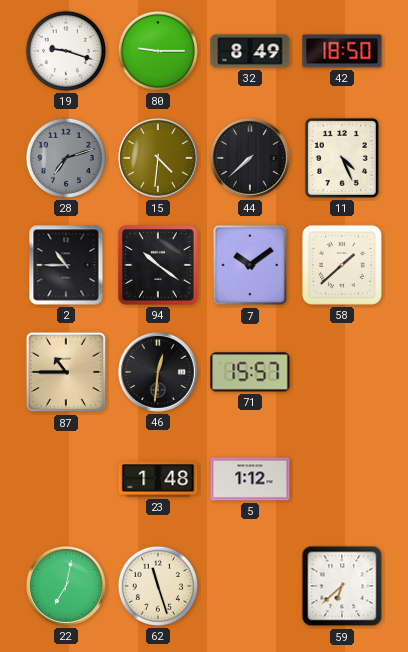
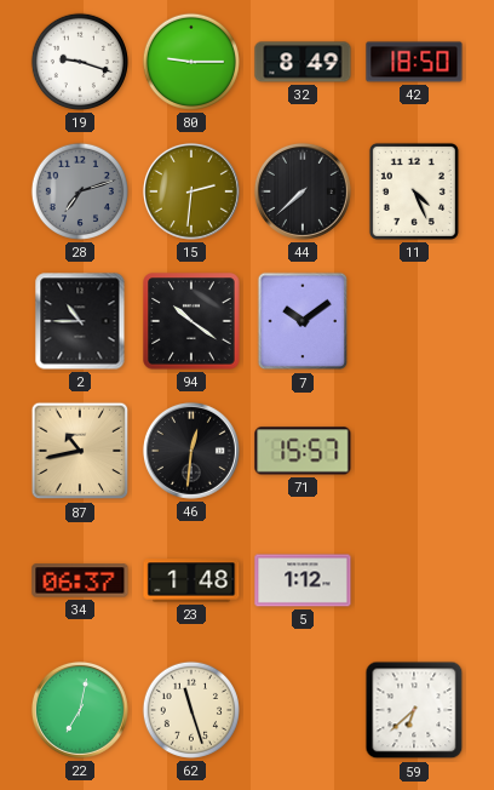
15: 4:31 -> 2:31
58: 1:38 -> none
87: 10:45 -> 10:43
34: none -> 06:37
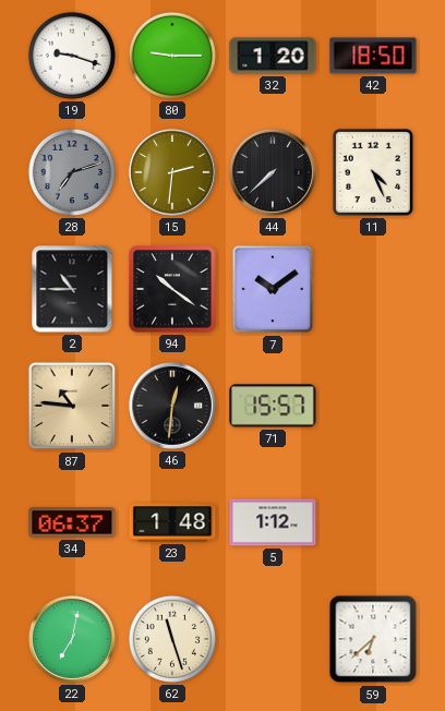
32: 8:49 -> 1:20
87: 10:43 -> 10:46
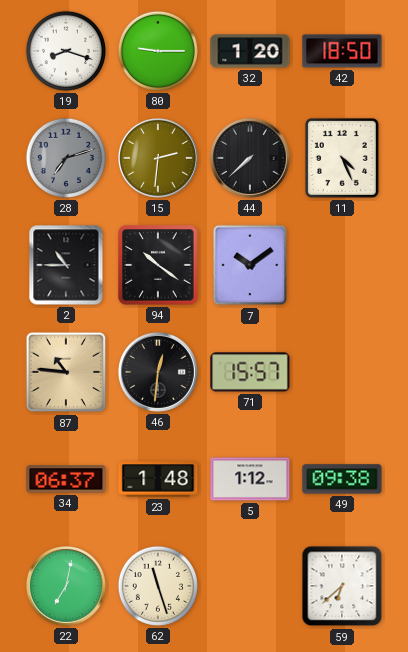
19: 9:18 -> 8:18
49: none -> 09:38
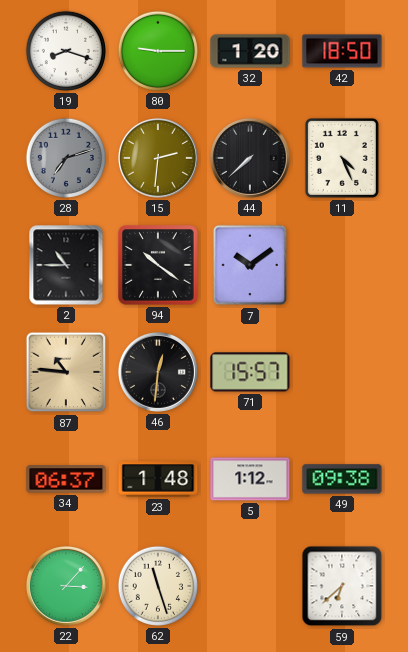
22: 7:02 -> 3:07
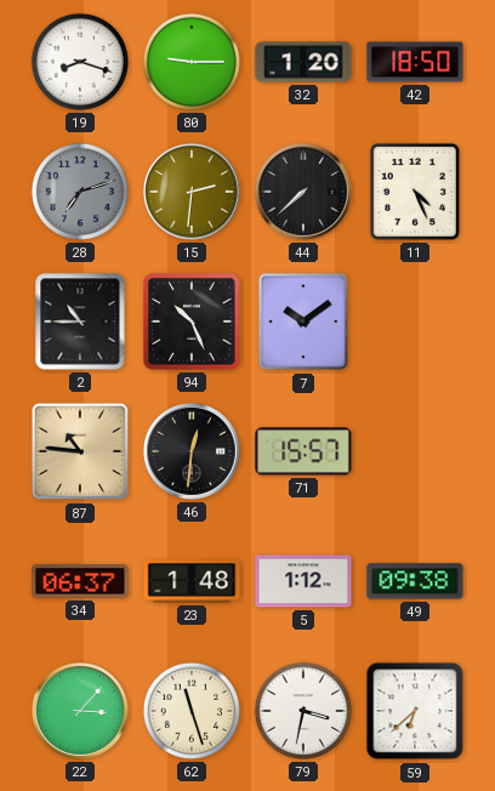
94: 10:21 -> 10:26
79: none -> 3:32
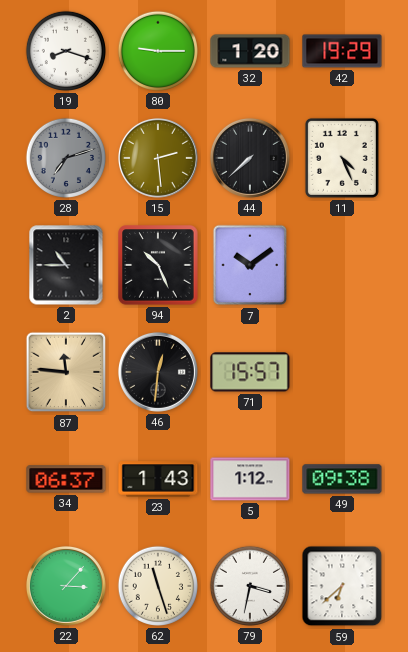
42: 18:50 -> 19:29
15: 2:31 -> 2:29
87: 10:46 -> 11:46
23: 1:48 -> 1:43
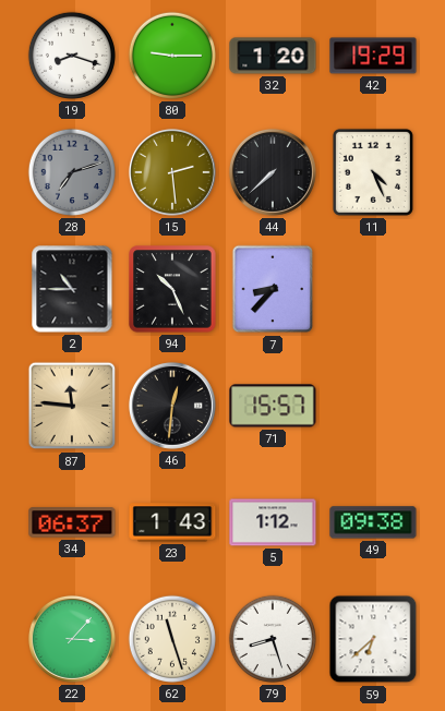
7: 10:09 -> 8:37
79: 3:32 -> 8:27
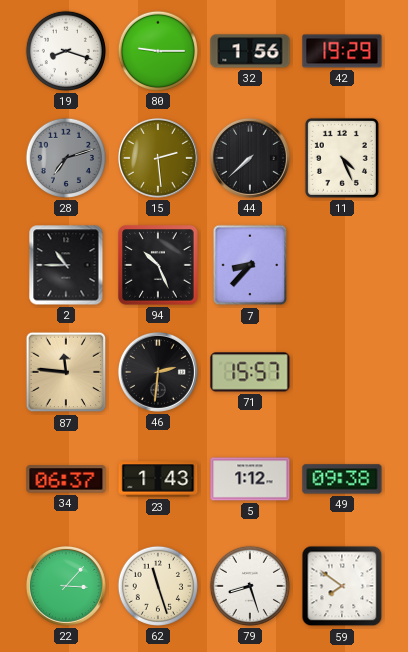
32: 1:20 -> 1:56
46: 12:31 -> 2:31
59: 6:38 -> 7:51
